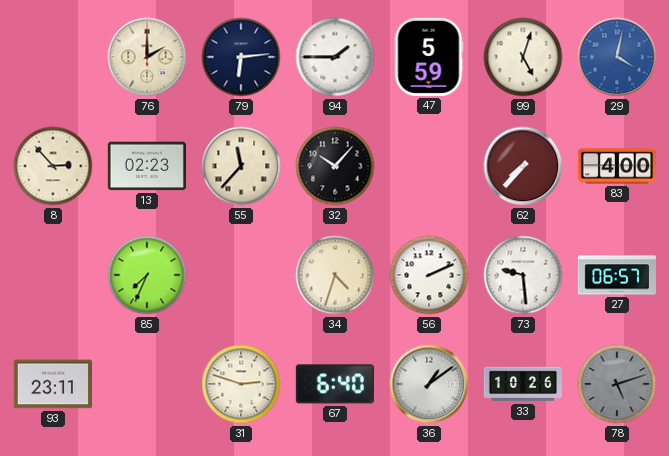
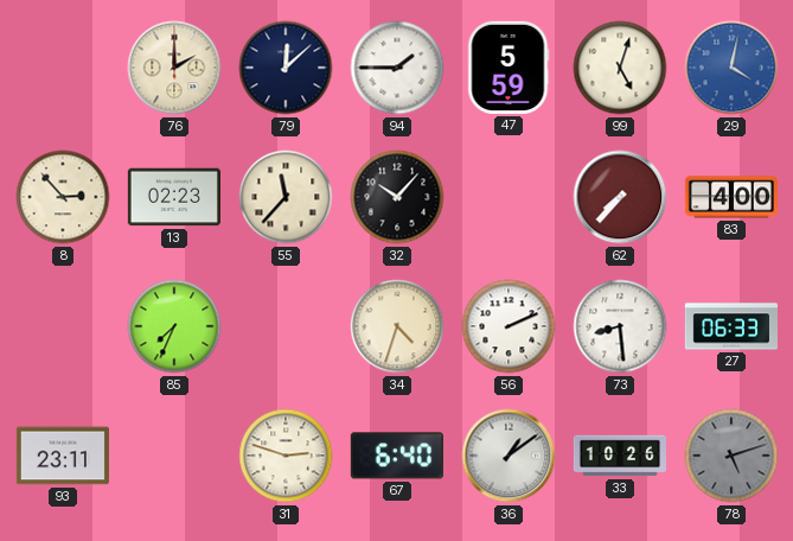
79: 6:14 -> 12:08
73: 9:29 -> 8:29
27: 06:57 -> 06:33
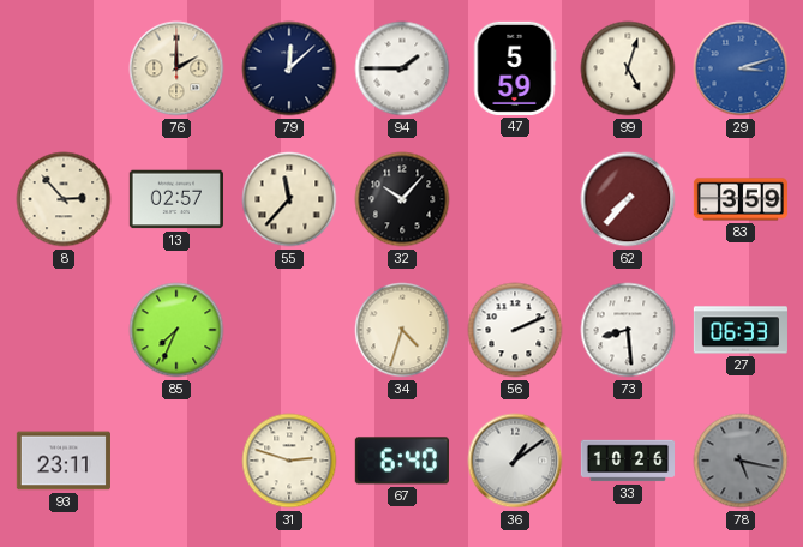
29: 4:02 -> 3:12
13: 02:23 -> 02:57
83: 4:00 -> 3:59
78: 5:12 -> 5:17
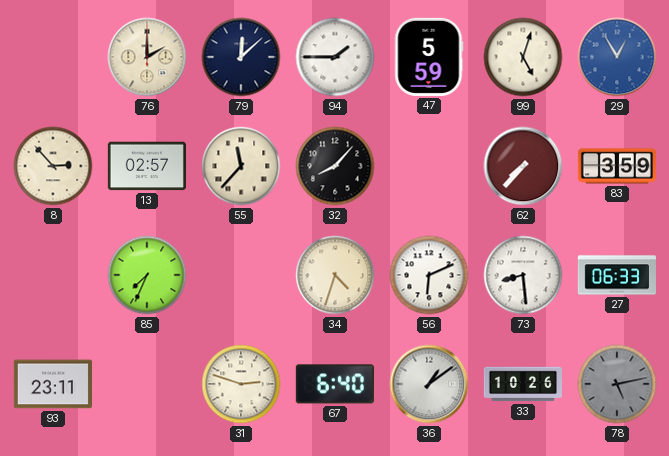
29: 3:12 -> 12:55
32: 10:07 -> 8:07
56: 2:11 -> 6:11
78: 5:17 -> 5:13
